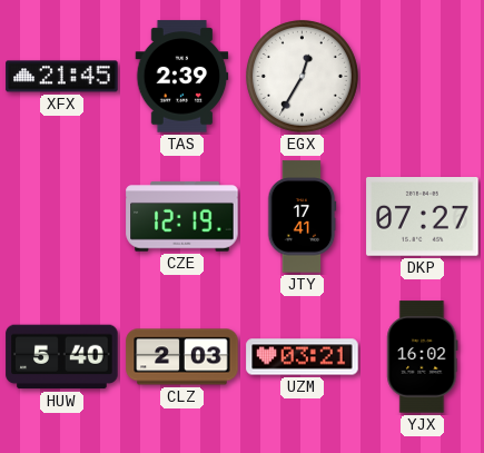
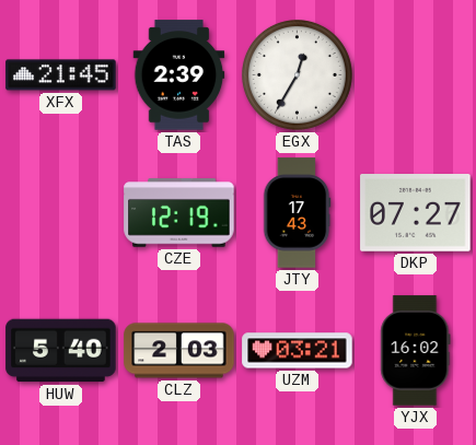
JTY: 17:41 -> 17:43
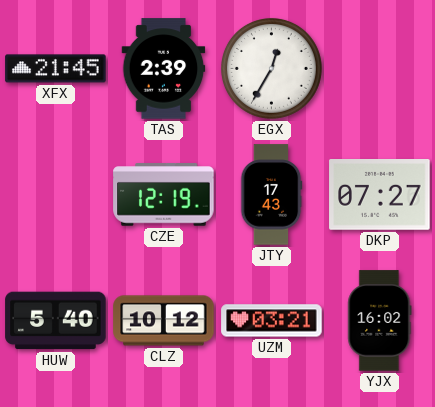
CLZ: 2:03 -> 10:12
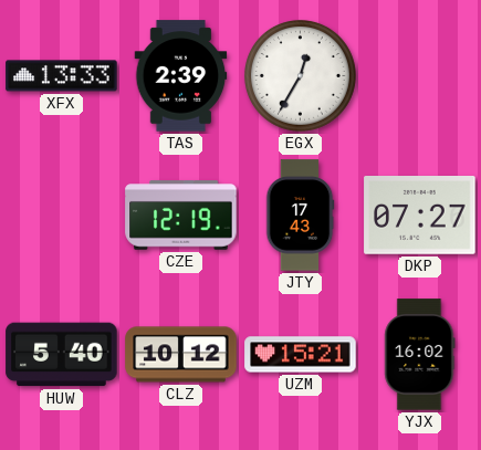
XFX: 21:45 -> 13:33
UZM: 03:21 -> 15:21
